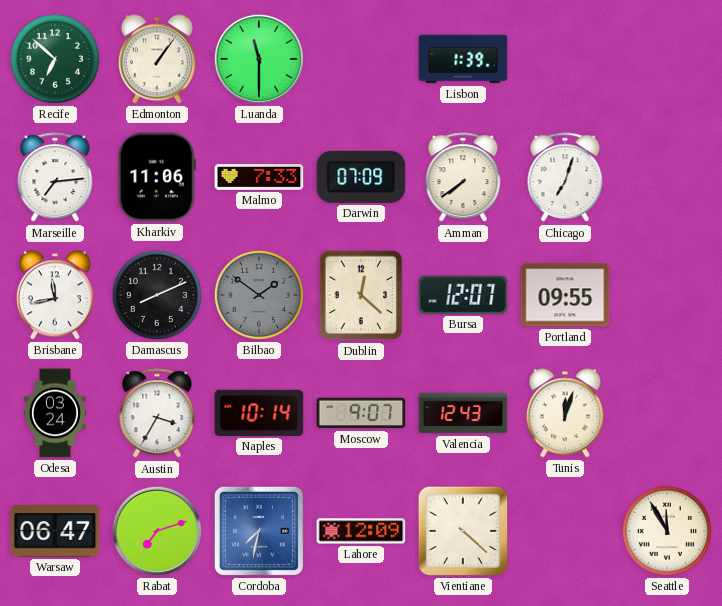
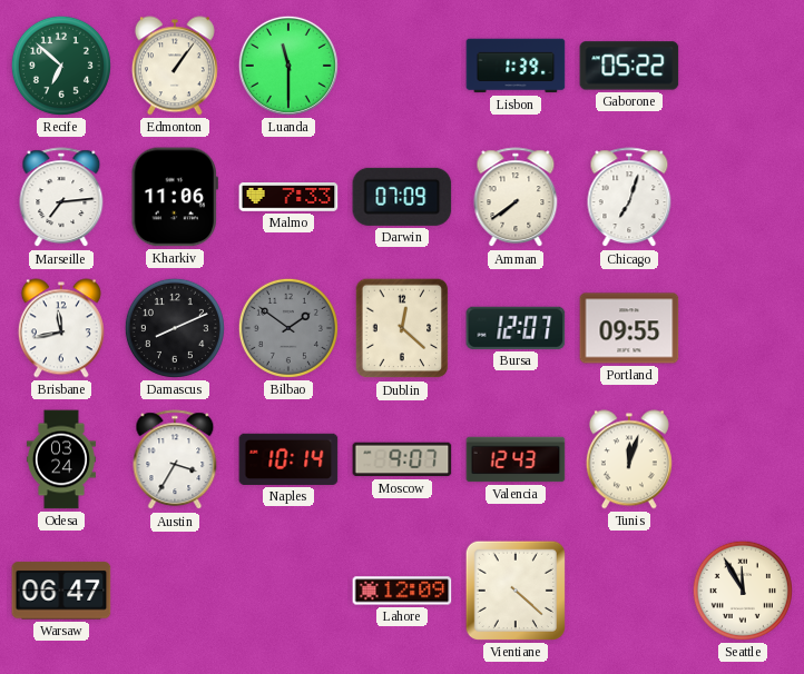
Gaborone: none -> 05:22
Rabat: 7:12 -> none
Cordoba: 7:32 -> none
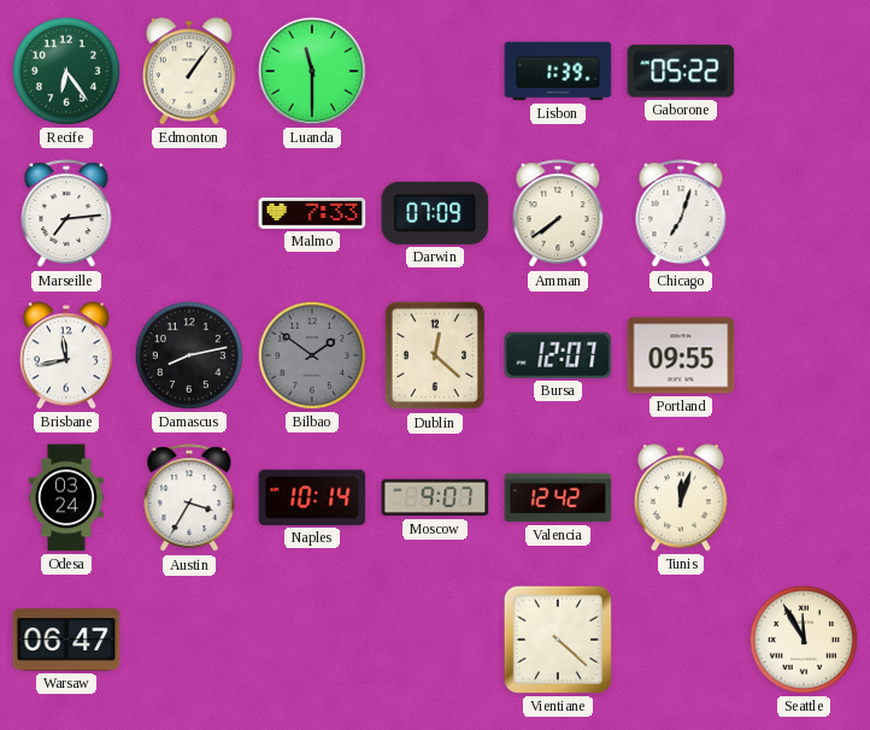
Recife: 6:52 -> 6:24
Kharkiv: 11:06 -> none
Damascus: 8:11 -> 8:13
Valencia: 12:43 -> 12:42
Lahore: 12:09 -> none
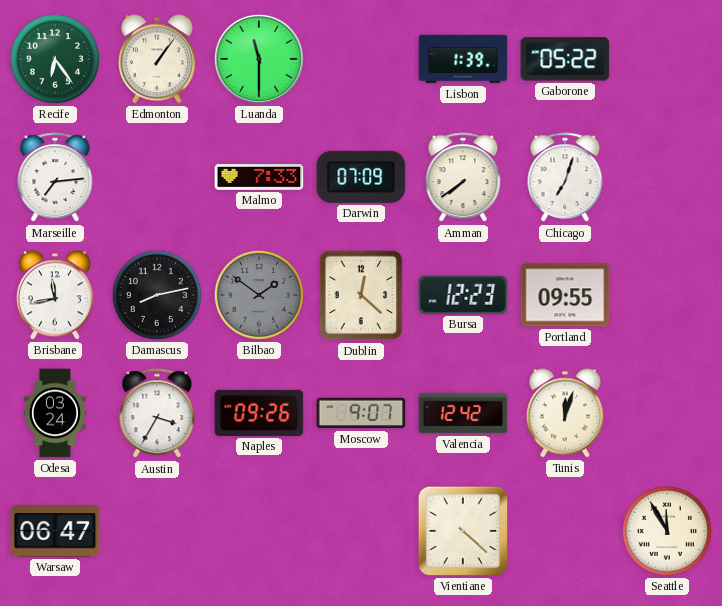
Bursa: 12:07 -> 12:23
Naples: 10:14 -> 09:26
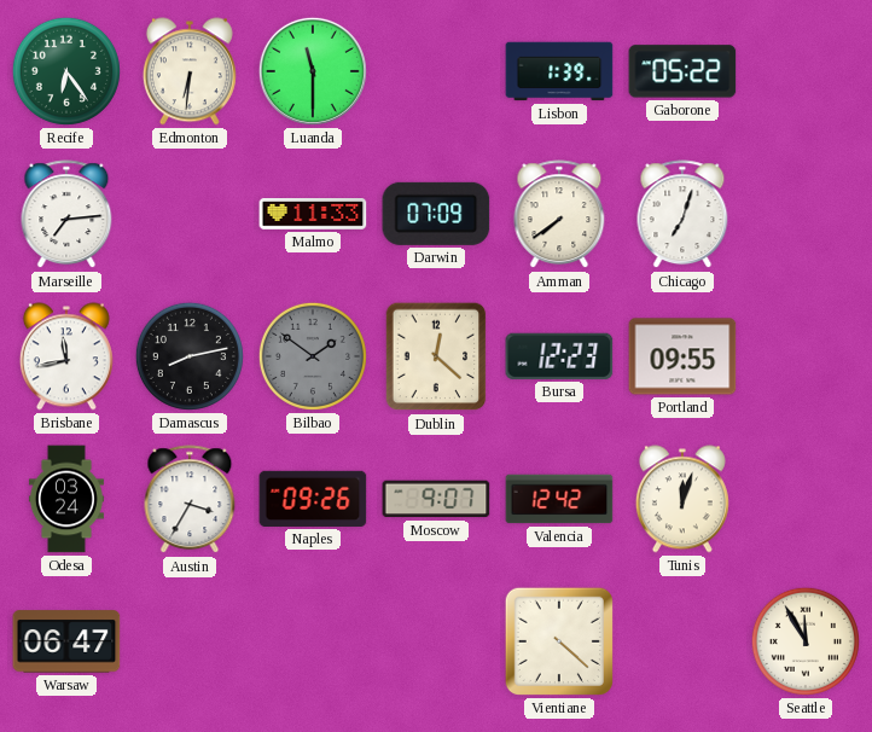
Edmonton: 1:06 -> 6:31
Malmo: 7:33 -> 11:33
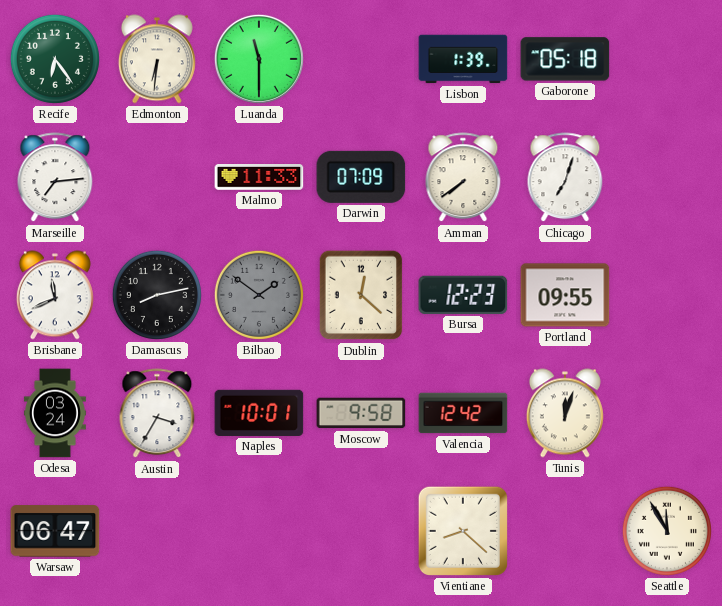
Gaborone: 05:22 -> 05:18
Brisbane: 11:43 -> 11:41
Naples: 09:26 -> 10:01
Moscow: 9:07 -> 9:58
Vientiane: 4:22 -> 8:22
